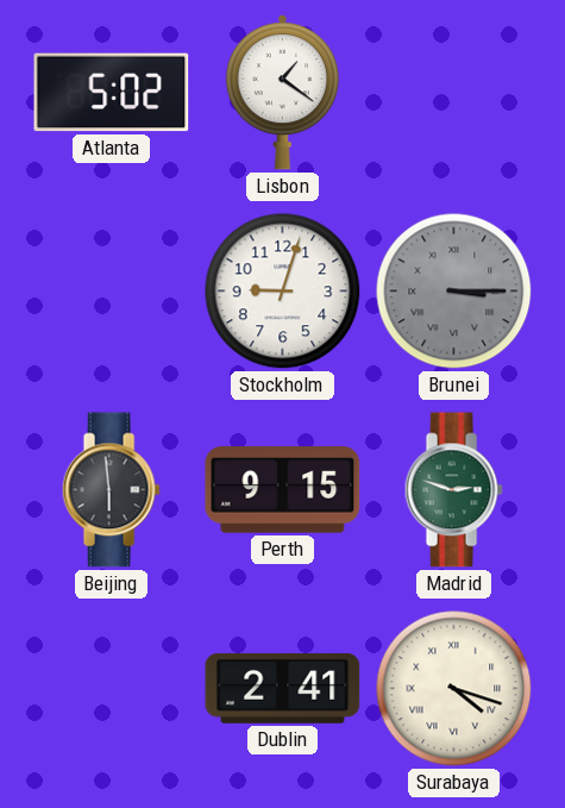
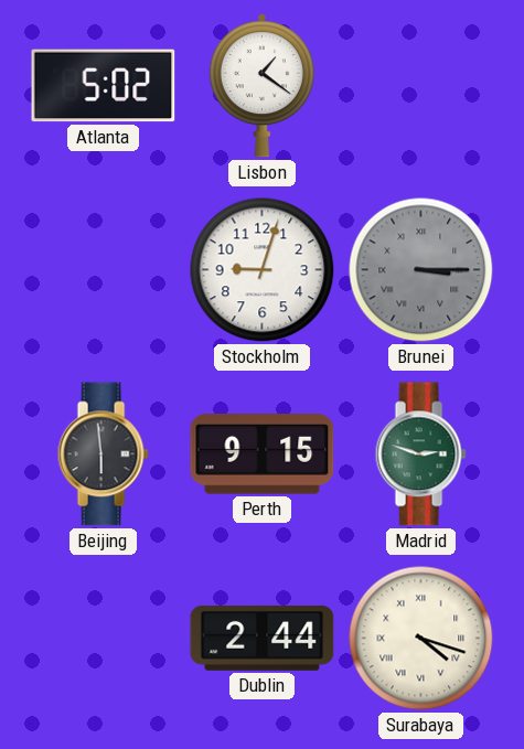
Dublin: 2:41 -> 2:44
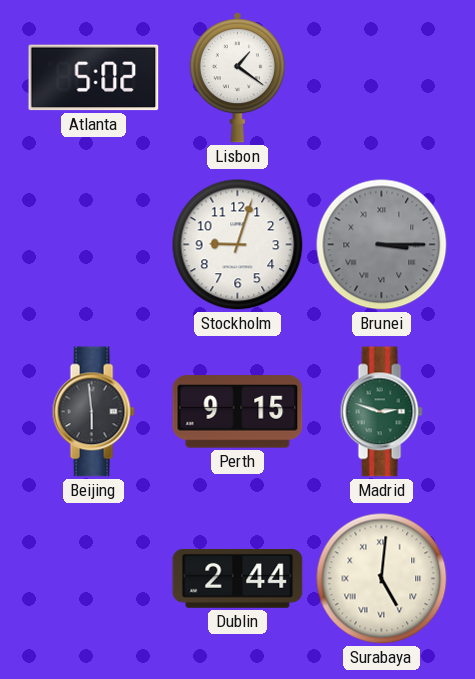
Surabaya: 4:18 -> 5:01
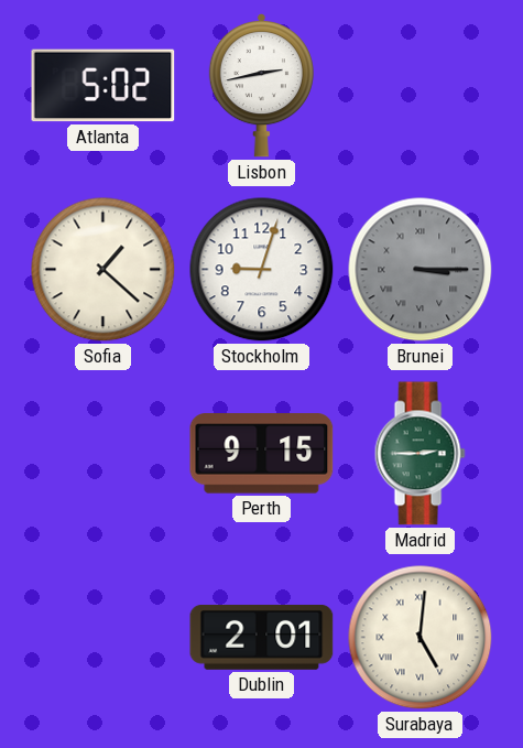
Lisbon: 1:21 -> 2:43
Sofia: none -> 1:22
Beijing: 5:59 -> none
Madrid: 2:48 -> 2:45
Dublin: 2:44 -> 2:01
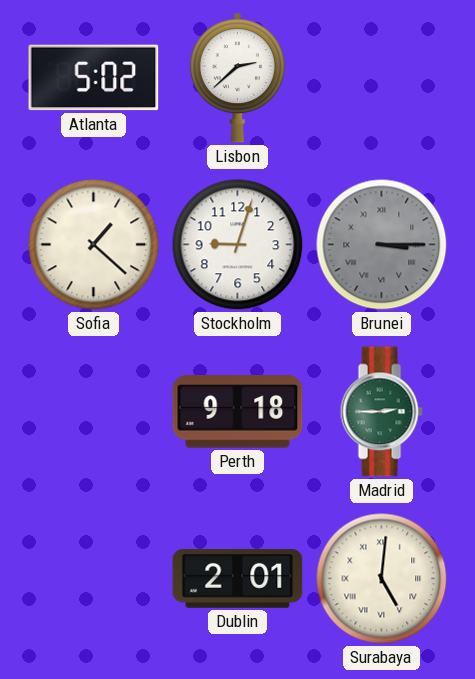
Lisbon: 2:43 -> 2:38
Perth: 9:15 -> 9:18
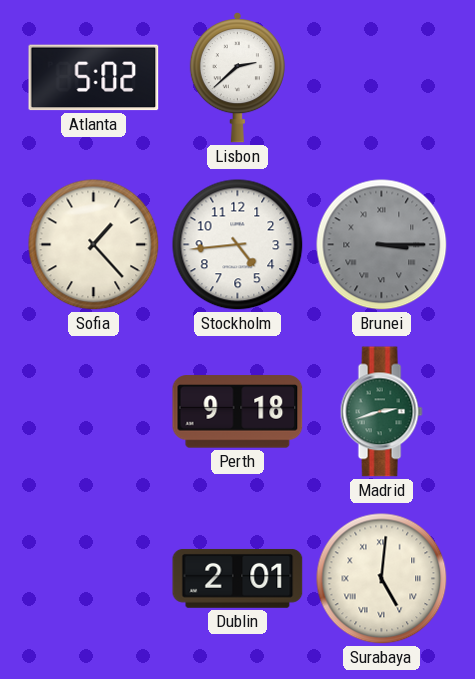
Sofia: 1:22 -> 1:23
Stockholm: 9:03 -> 4:44
Madrid: 2:45 -> 2:42
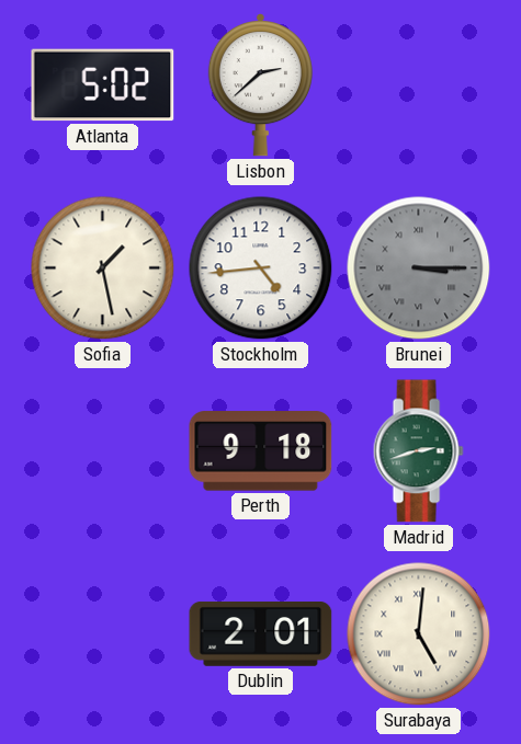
Sofia: 1:23 -> 1:28
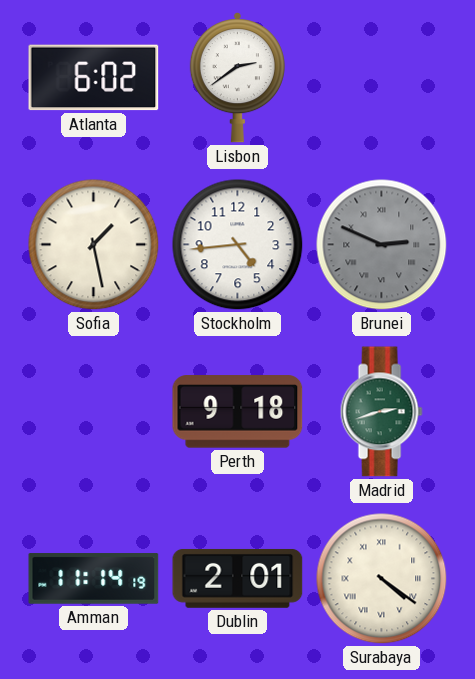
Atlanta: 5:02 -> 6:02
Lisbon: 2:38 -> 2:39
Brunei: 3:15 -> 2:49
Amman: none -> 11:14
Surabaya: 5:01 -> 4:21
